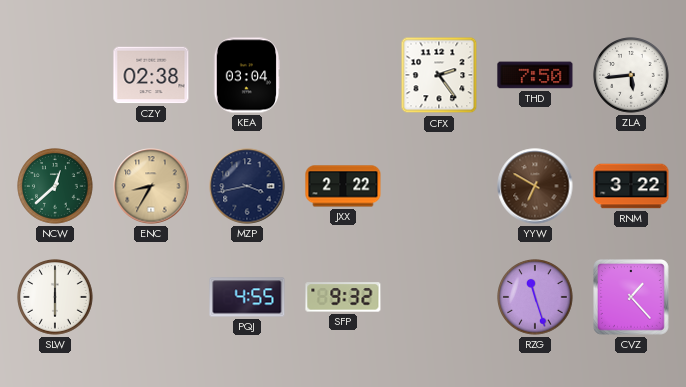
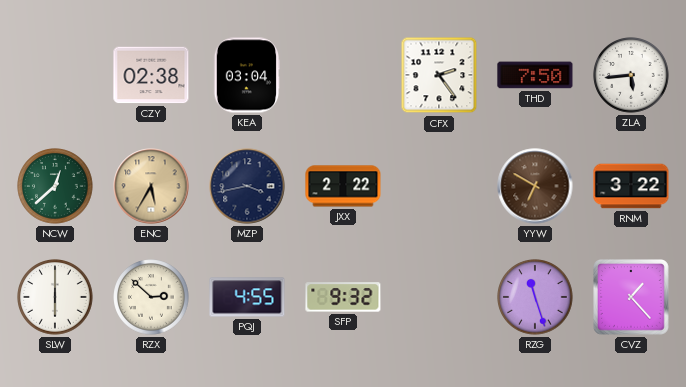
ENC: 8:35 -> 5:35
RZX: none -> 2:52
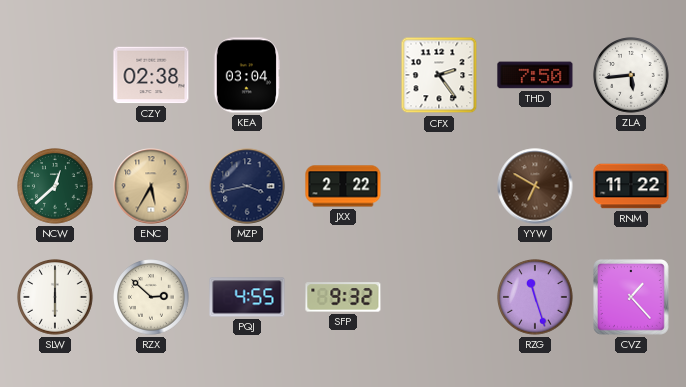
RNM: 3:22 -> 11:22
